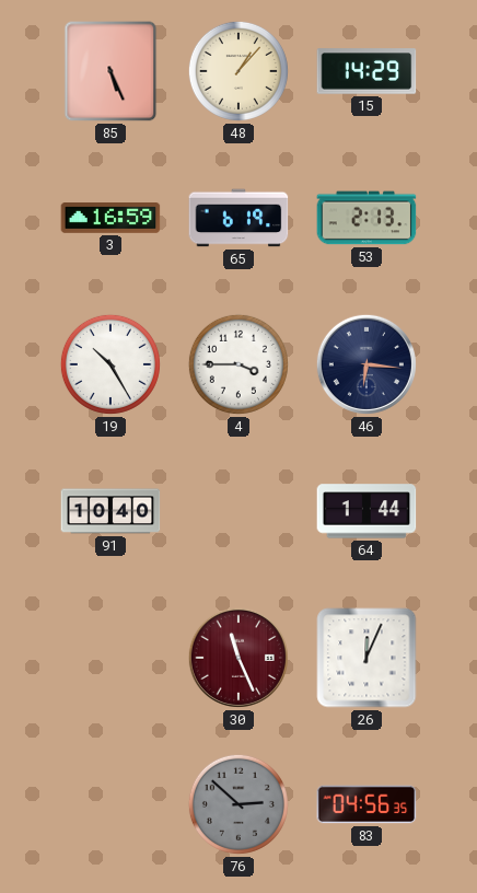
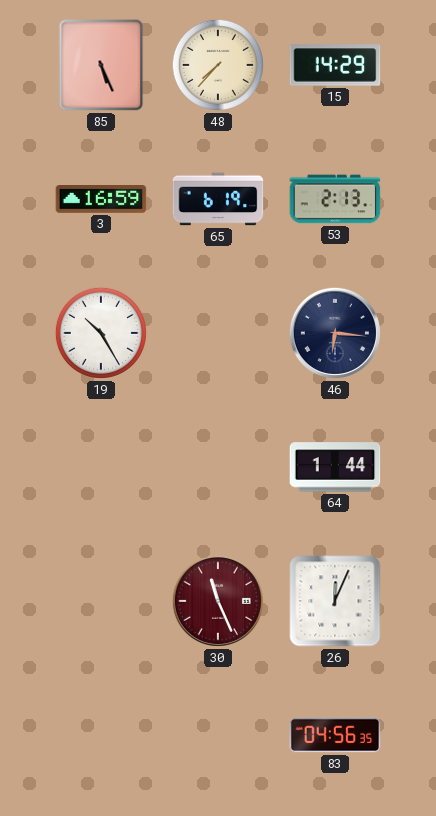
48: 1:07 -> 7:37
4: 3:45 -> none
91: 10:40 -> none
76: 2:52 -> none
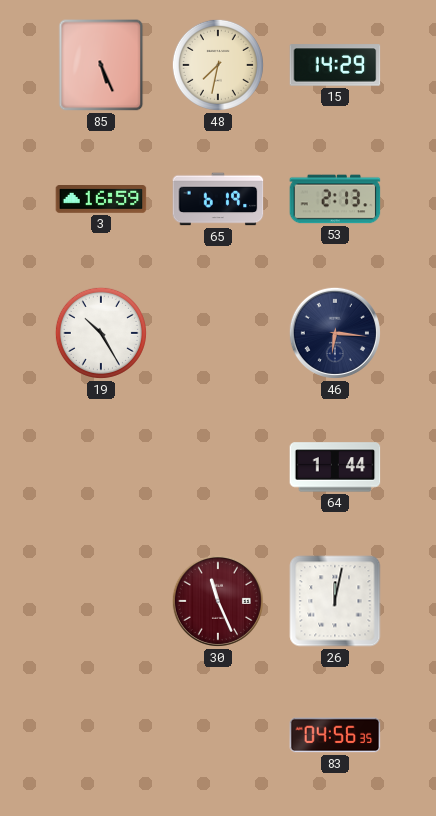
48: 7:37 -> 7:32
26: 12:04 -> 12:02
